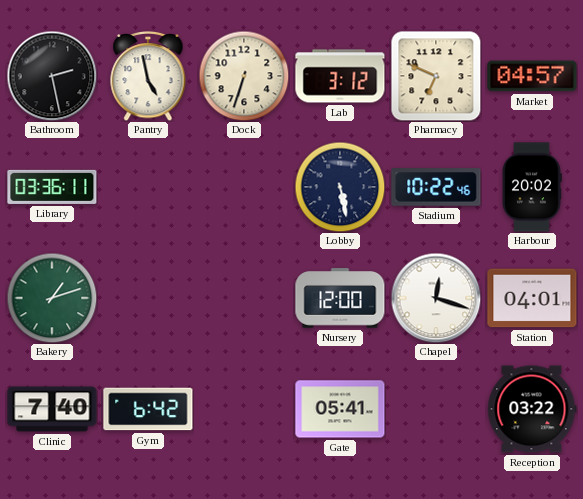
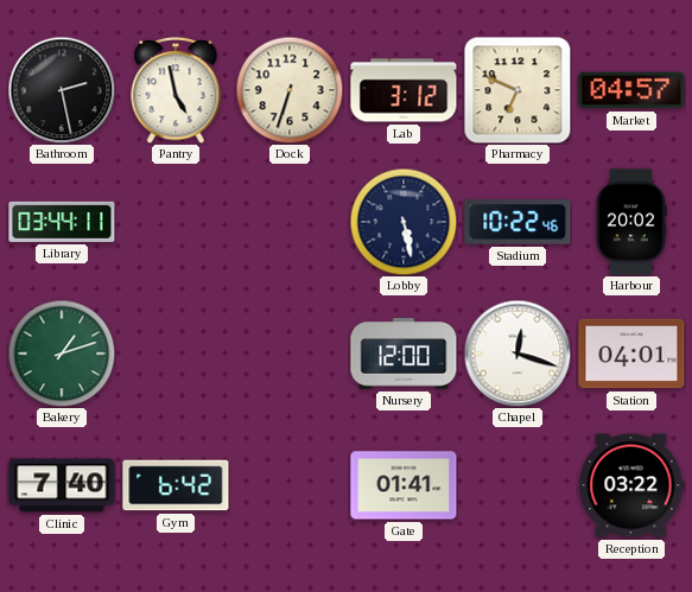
Library: 03:36 -> 03:44
Gate: 05:41 -> 01:41
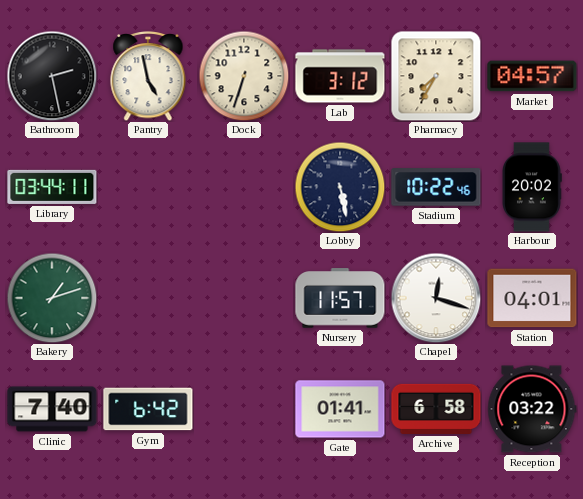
Pharmacy: 6:49 -> 7:35
Nursery: 12:00 -> 11:57
Archive: none -> 6:58
